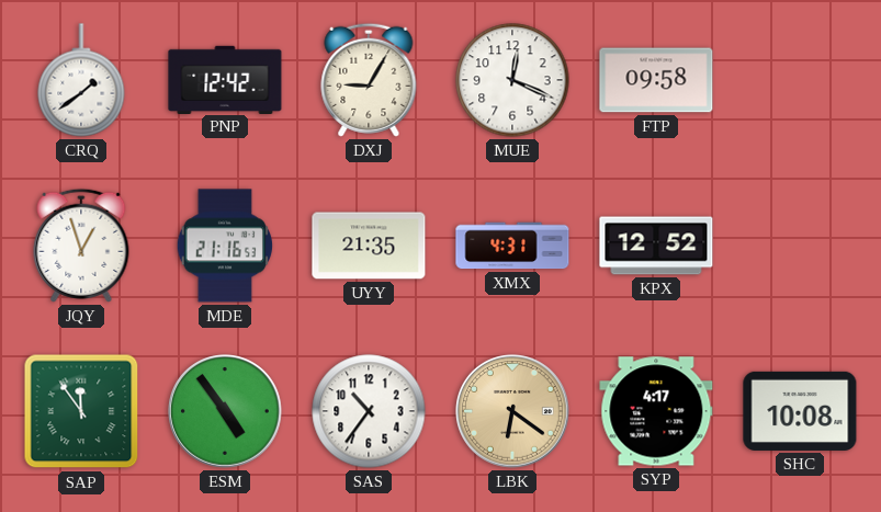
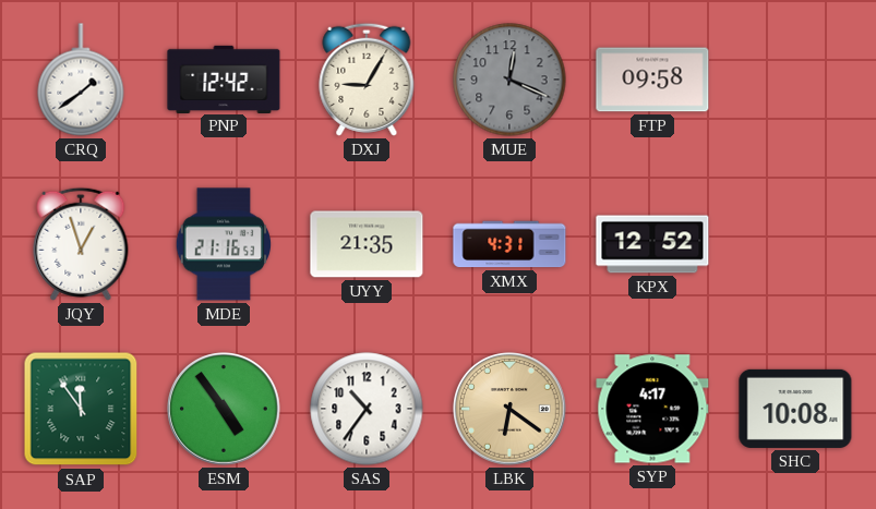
MUE dial: white -> grey
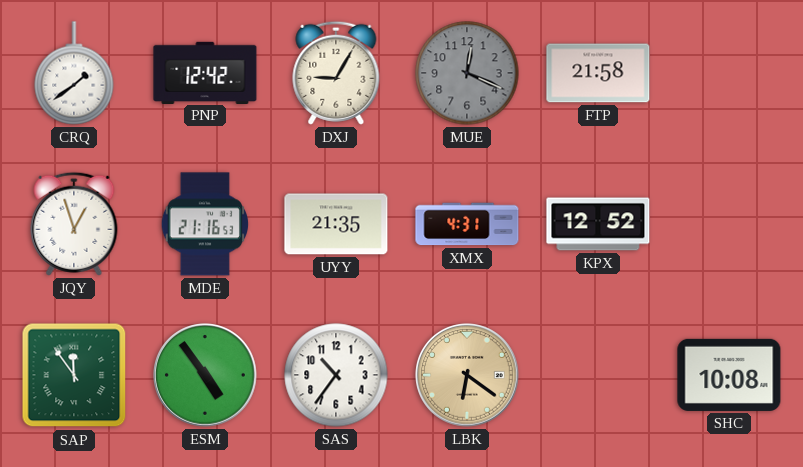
FTP: 09:58 -> 21:58
SYP: 4:17 -> none
